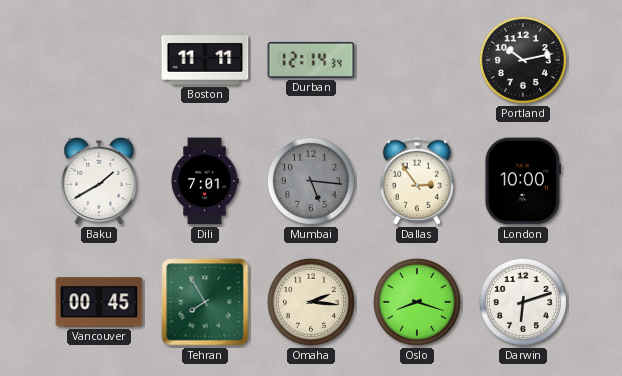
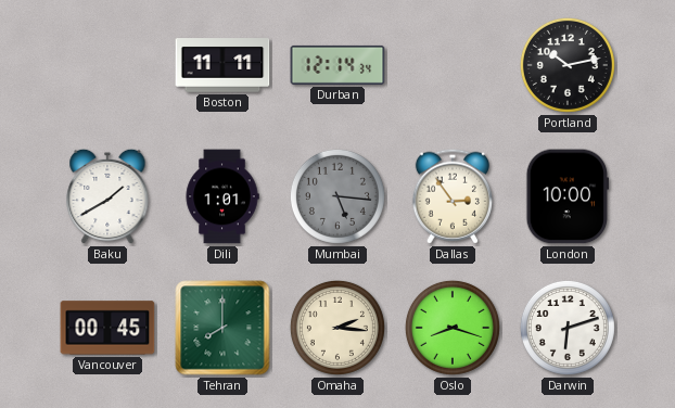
Dili: 7:01 -> 1:01
Tehran: 7:55 -> 8:00
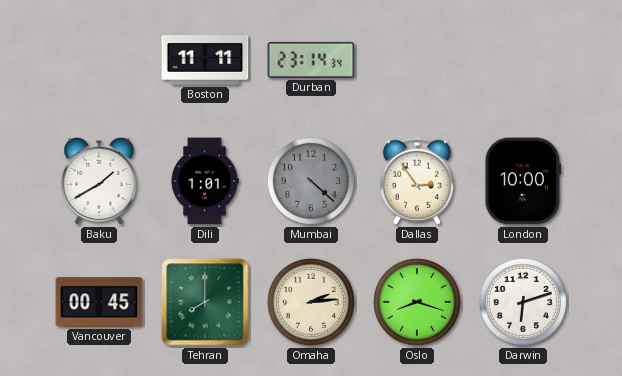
Durban: 12:14 -> 23:14
Portland: 10:13 -> none
Mumbai: 5:16 -> 4:22
Omaha: 2:16 -> 2:14
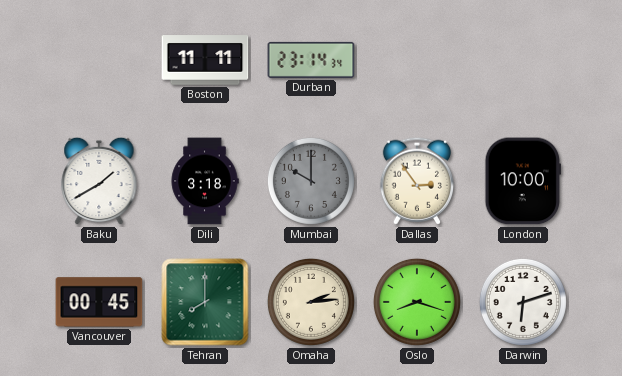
Dili: 1:01 -> 3:18
Mumbai: 4:22 -> 10:00
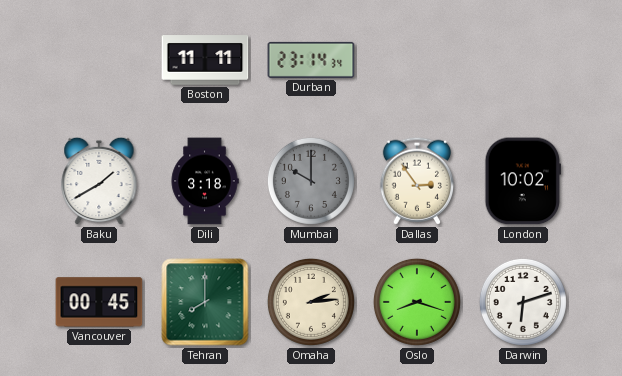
London: 10:00 -> 10:02
